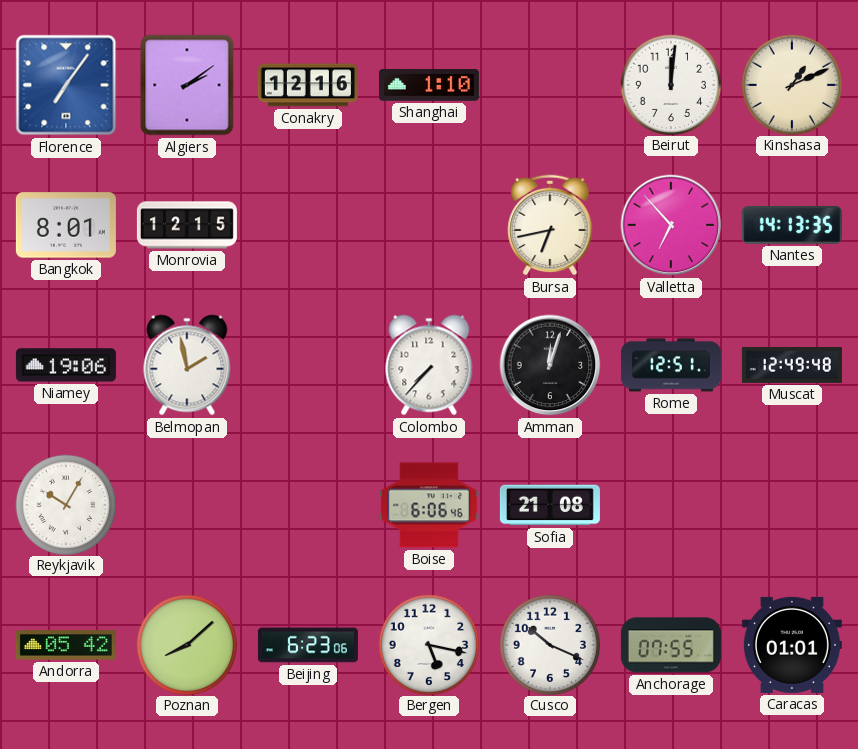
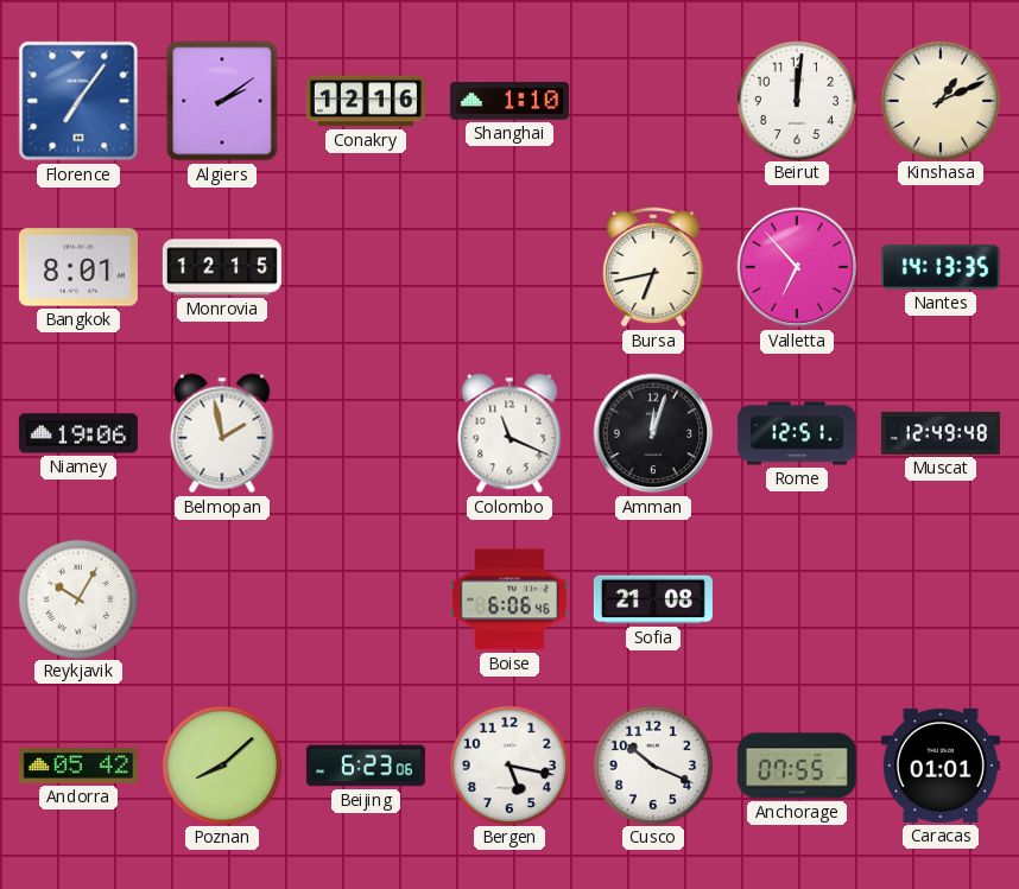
Colombo: 7:37 -> 11:19
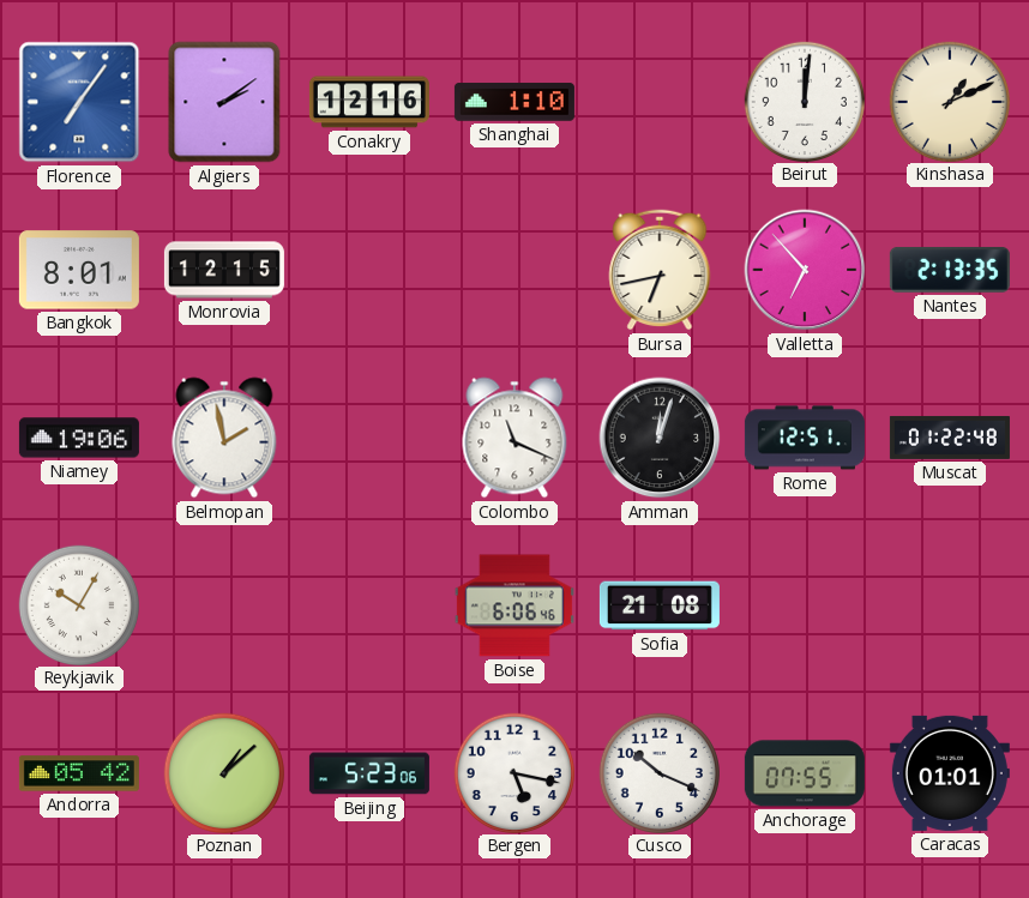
Nantes: 14:13 -> 2:13
Muscat: 12:49 -> 01:22
Poznan: 8:08 -> 1:08
Beijing: 6:23 -> 5:23
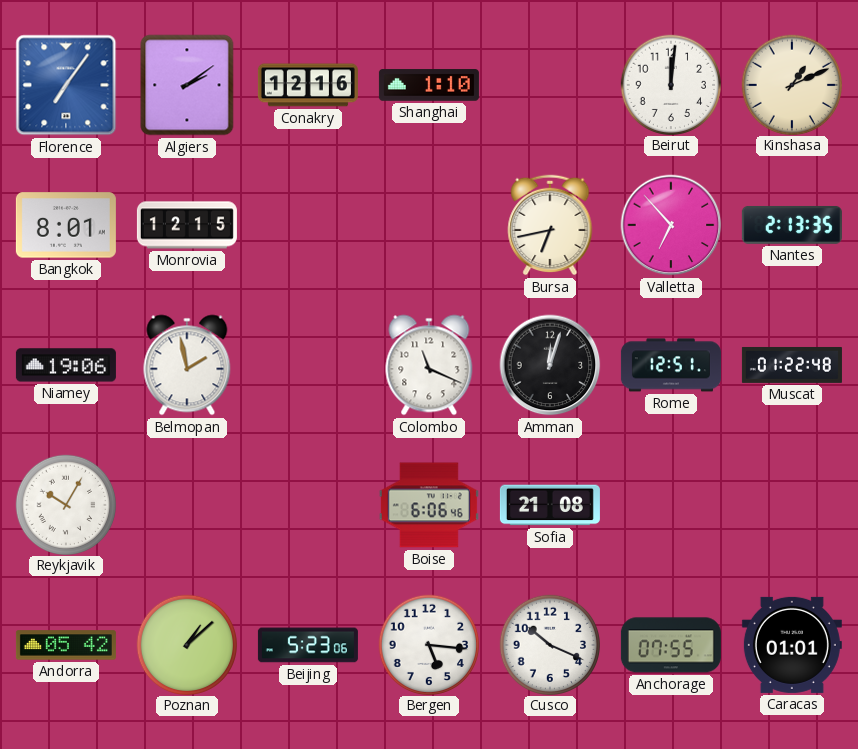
Bergen: 5:17 -> 5:16
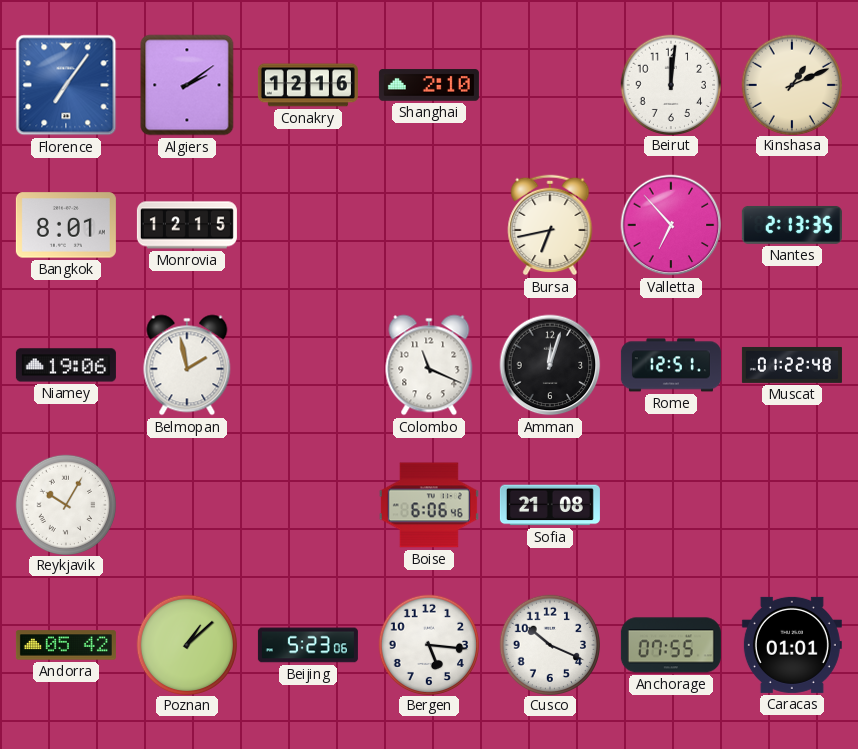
Shanghai: 1:10 -> 2:10
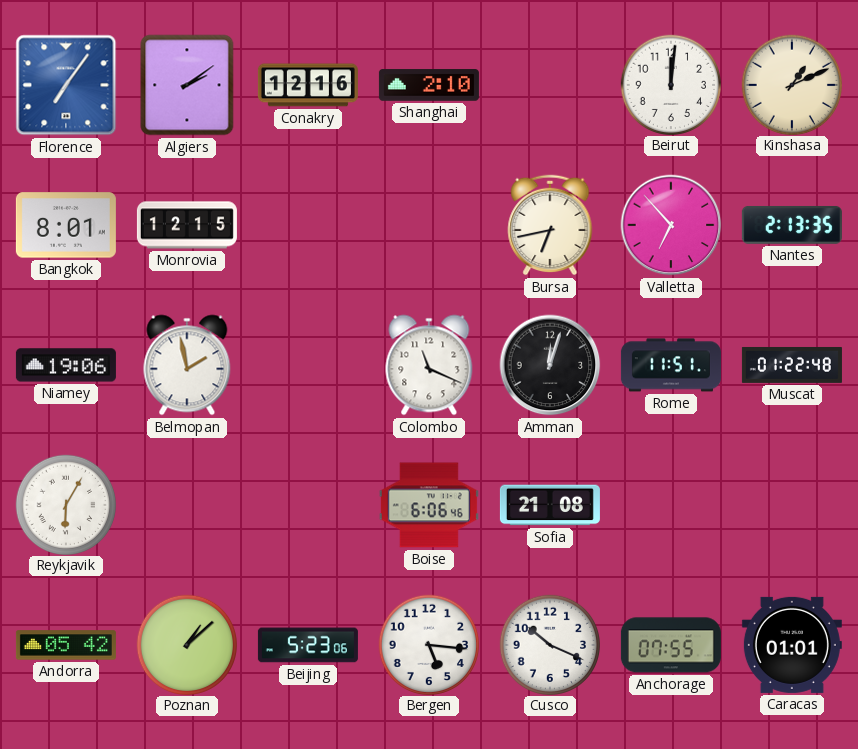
Rome: 12:51 -> 11:51
Reykjavik: 10:05 -> 6:05
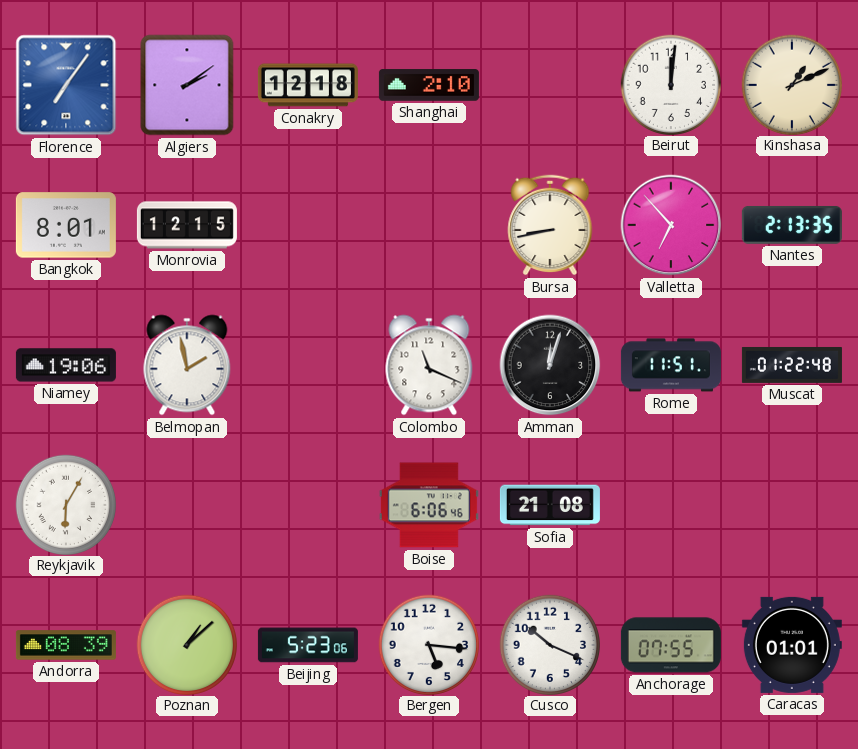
Conakry: 12:16 -> 12:18
Bursa: 6:43 -> 8:43
Andorra: 05:42 -> 08:39
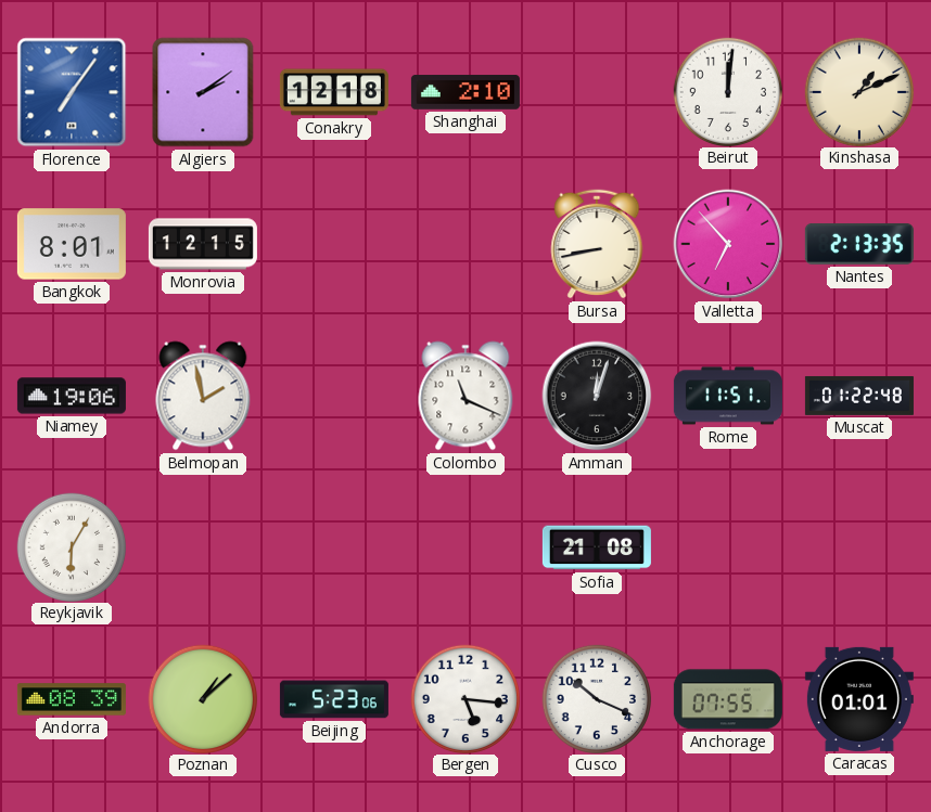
Boise: 6:06 -> none
